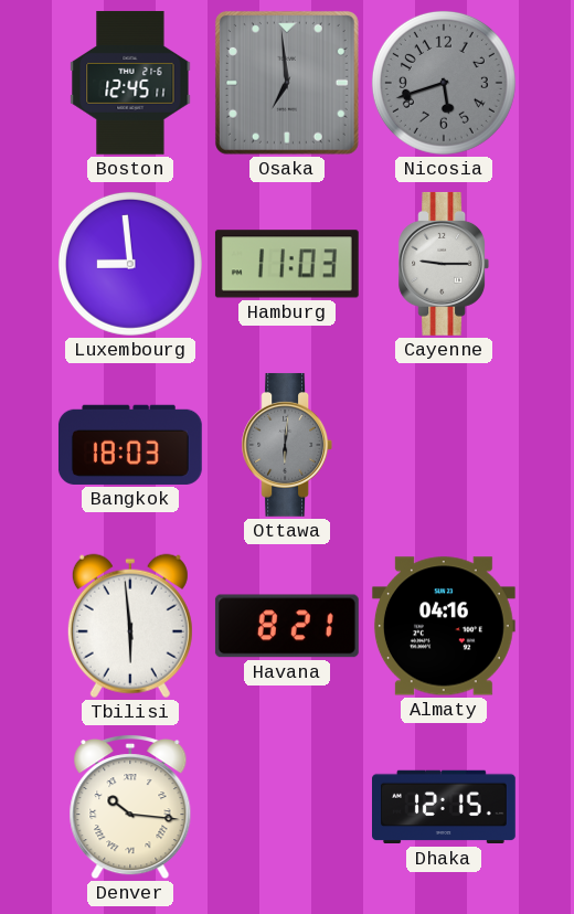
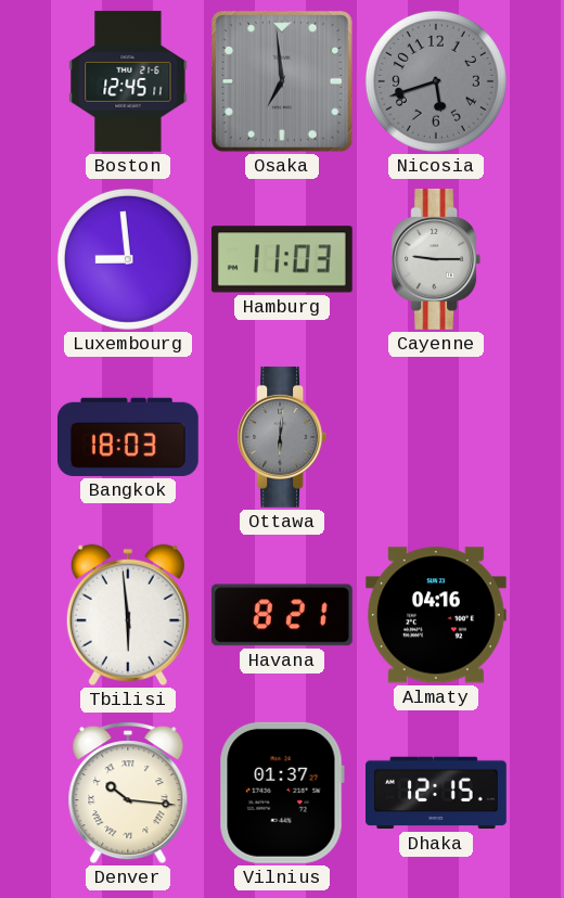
Vilnius: none -> 01:37
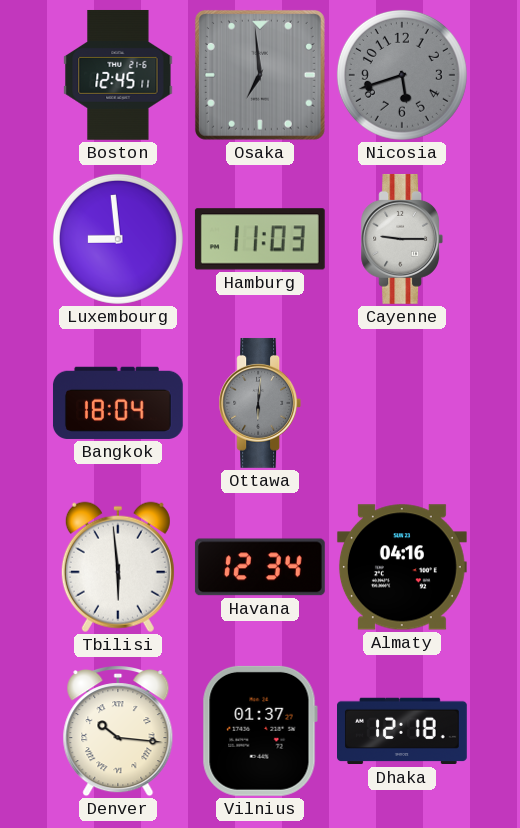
Bangkok: 18:03 -> 18:04
Havana: 8:21 -> 12:34
Dhaka: 12:15 -> 12:18
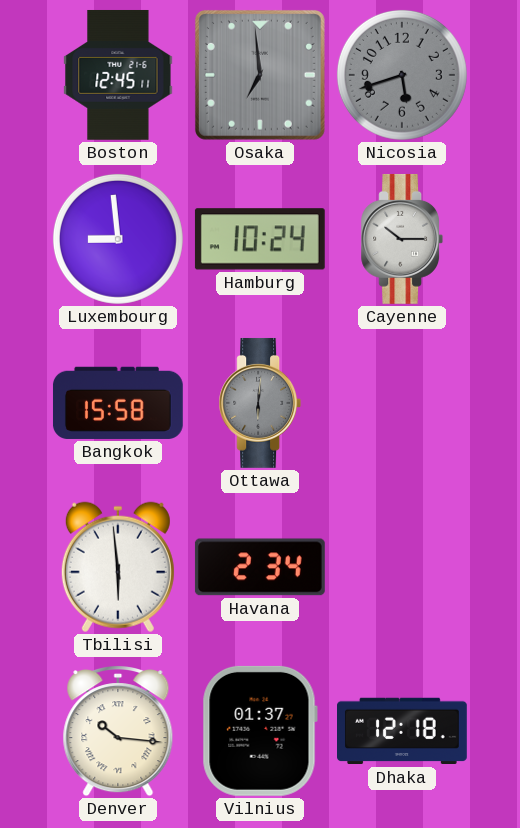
Hamburg: 11:03 -> 10:24
Cayenne: 9:15 -> 10:15
Bangkok: 18:04 -> 15:58
Havana: 12:34 -> 2:34
Almaty: 04:16 -> none
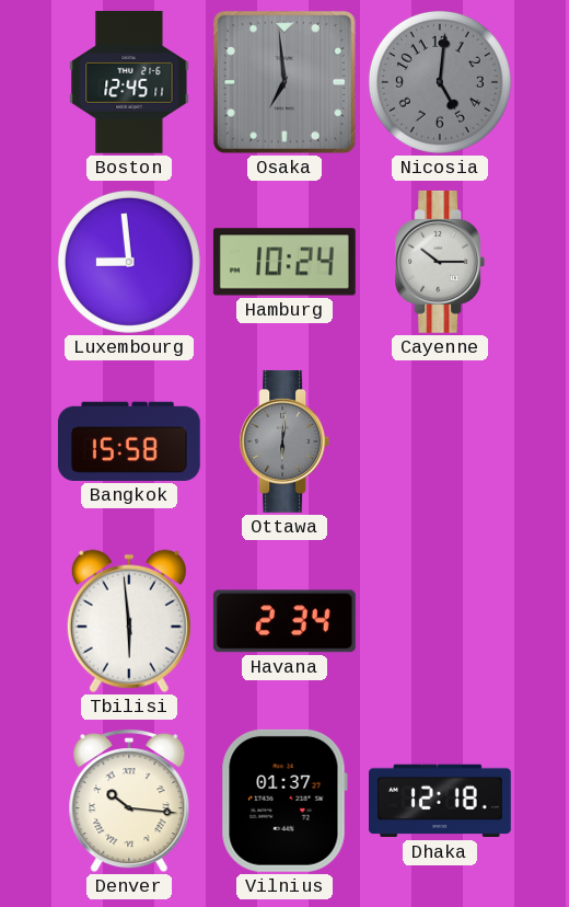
Nicosia: 5:42 -> 5:01
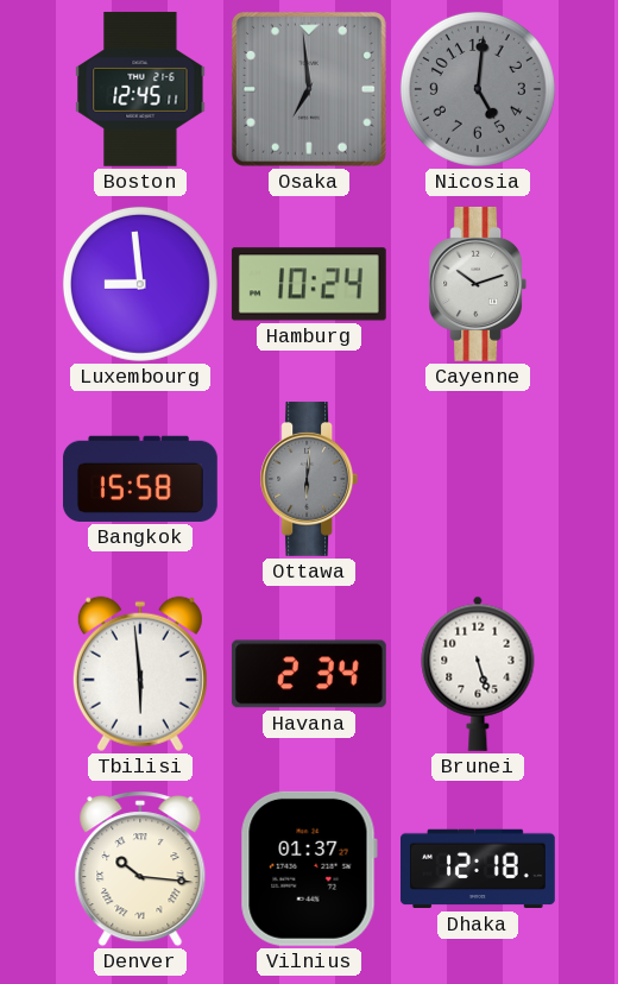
Cayenne: 10:15 -> 10:12
Brunei: none -> 5:27
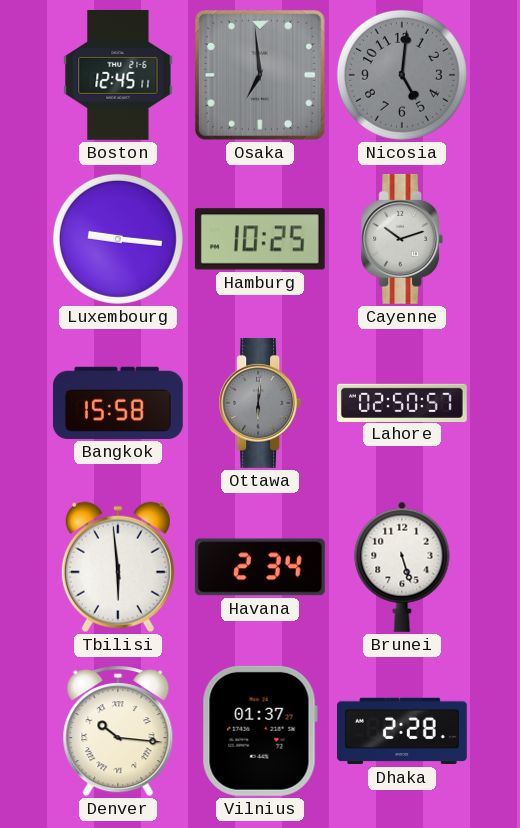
Luxembourg: 8:59 -> 9:16
Hamburg: 10:24 -> 10:25
Lahore: none -> 02:50
Dhaka: 12:18 -> 2:28
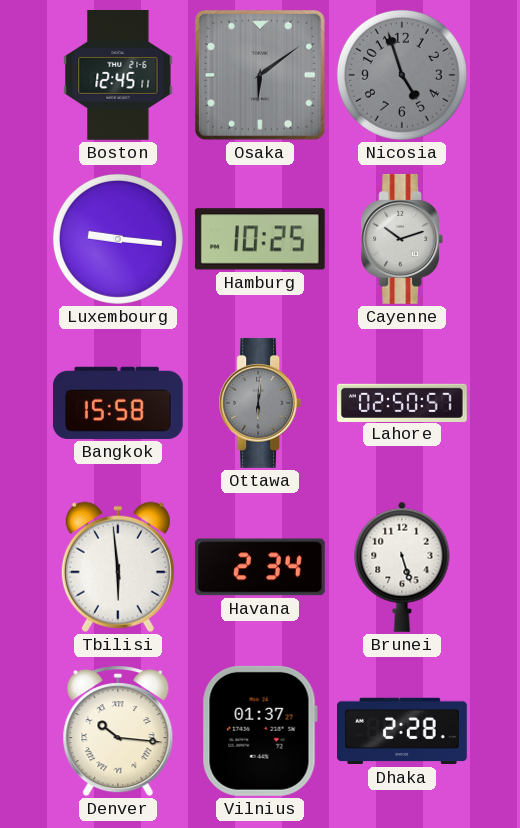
Osaka: 6:59 -> 6:09
Nicosia: 5:01 -> 4:57
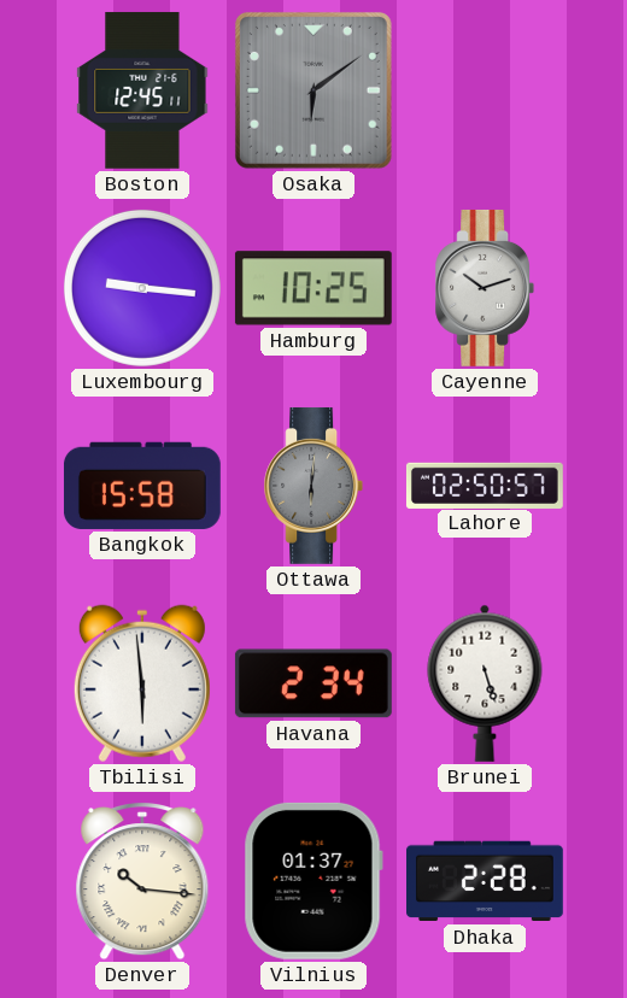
Nicosia: 4:57 -> none
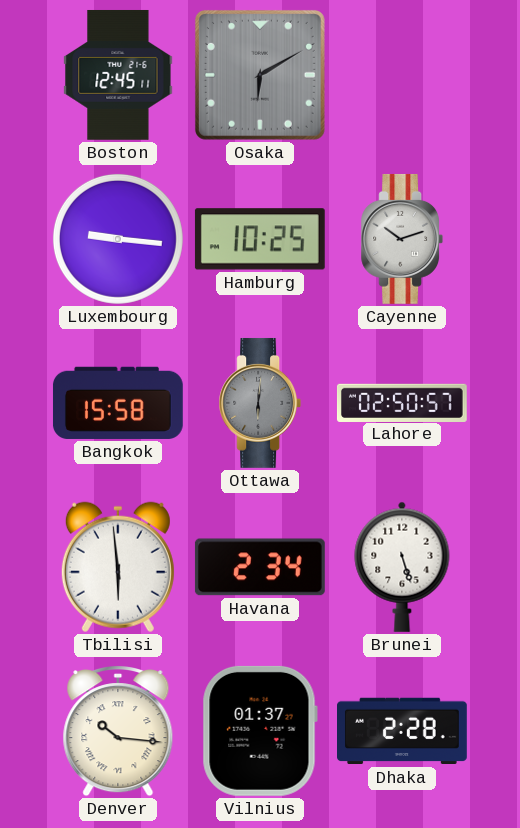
Osaka: 6:09 -> 6:10
